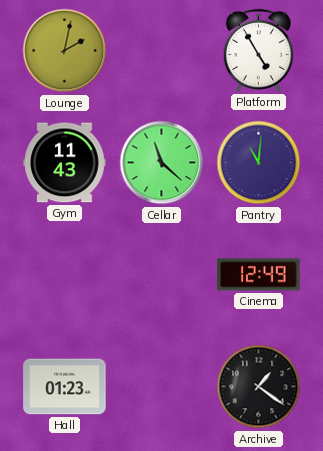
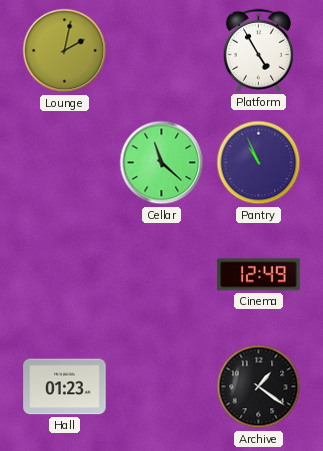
Gym: 11:43 -> none
Pantry: 11:01 -> 10:56
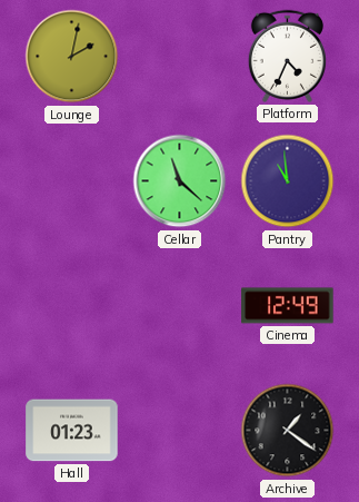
Platform: 4:55 -> 4:34
Pantry: 10:56 -> 10:59
